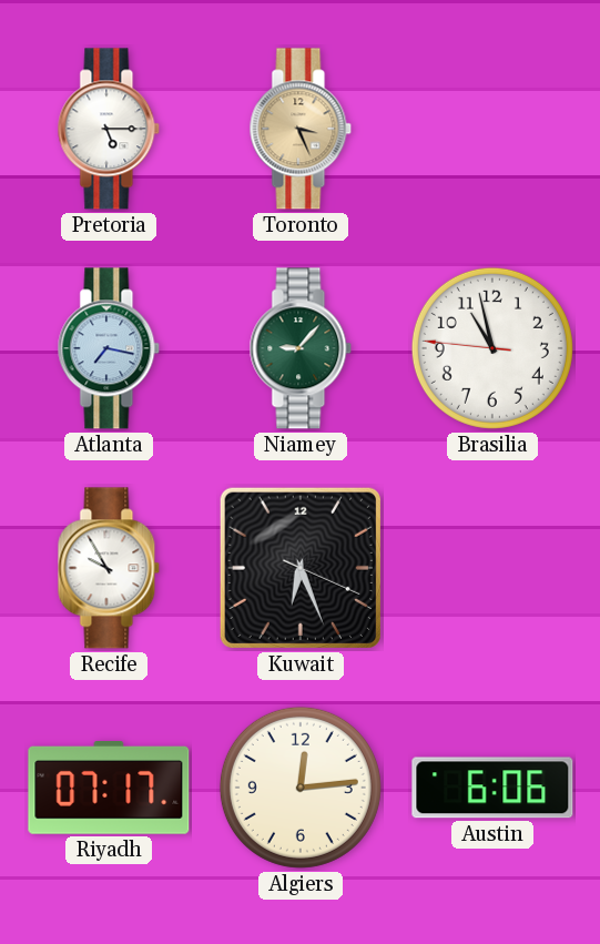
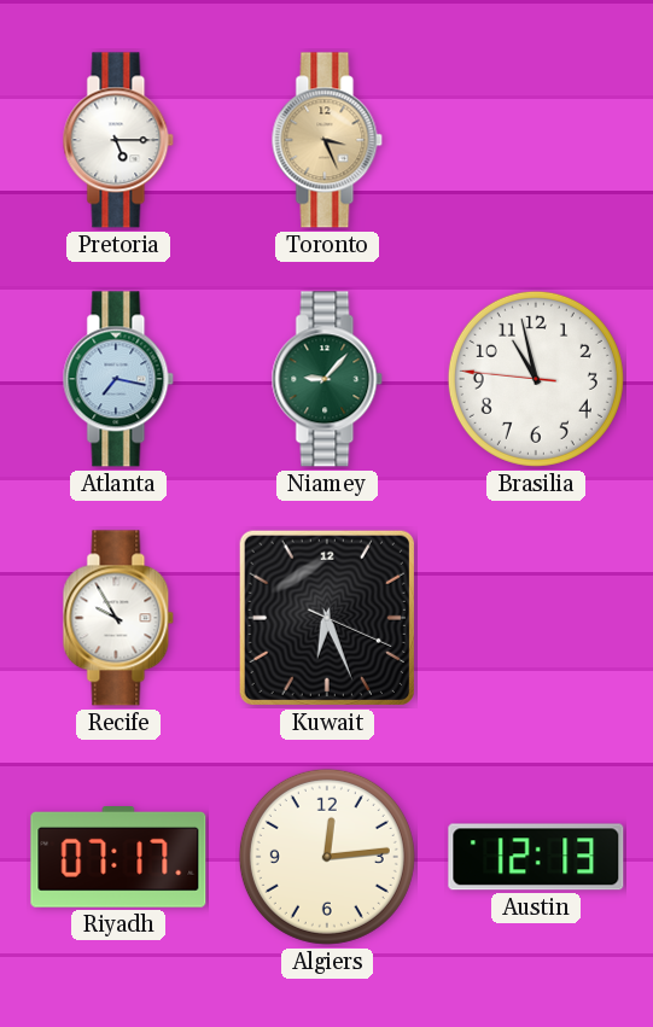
Austin: 6:06 -> 12:13
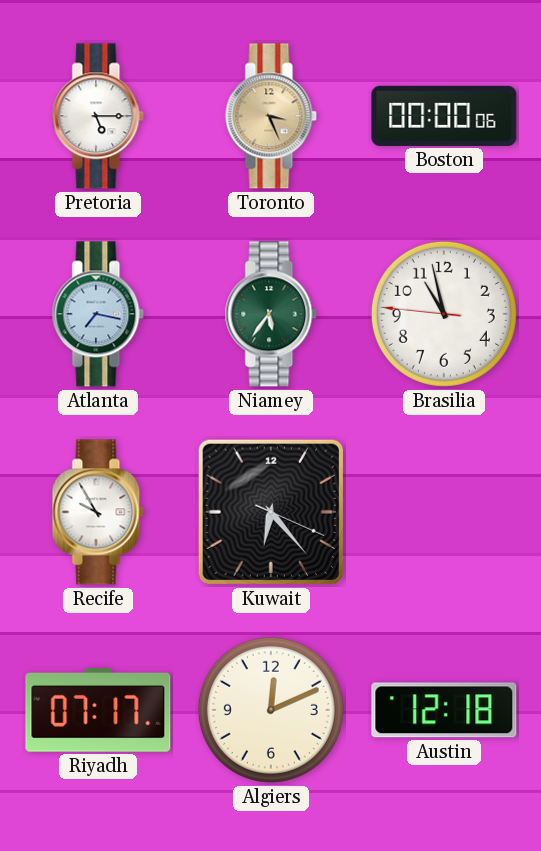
Boston: none -> 00:00
Niamey: 9:07 -> 5:36
Kuwait: 6:26 -> 6:23
Algiers: 12:14 -> 12:11
Austin: 12:13 -> 12:18
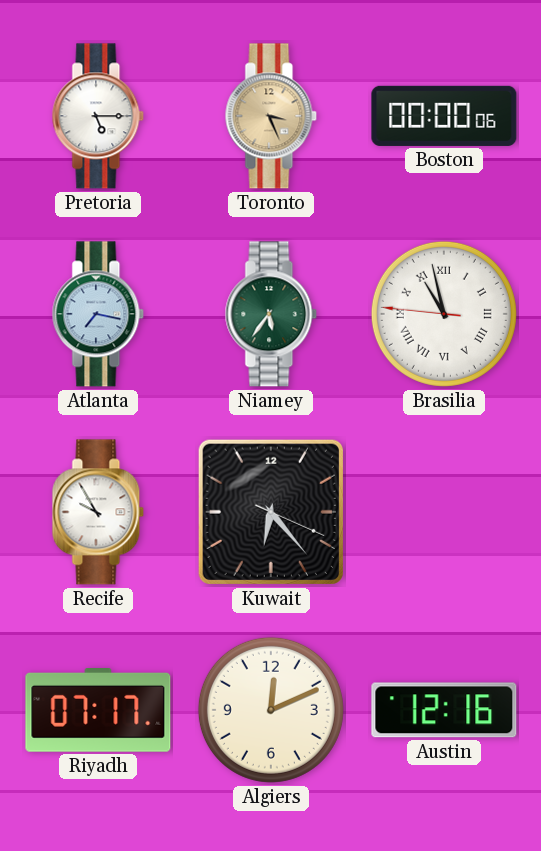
Brasilia numerals: Arabic -> Roman
Austin: 12:18 -> 12:16
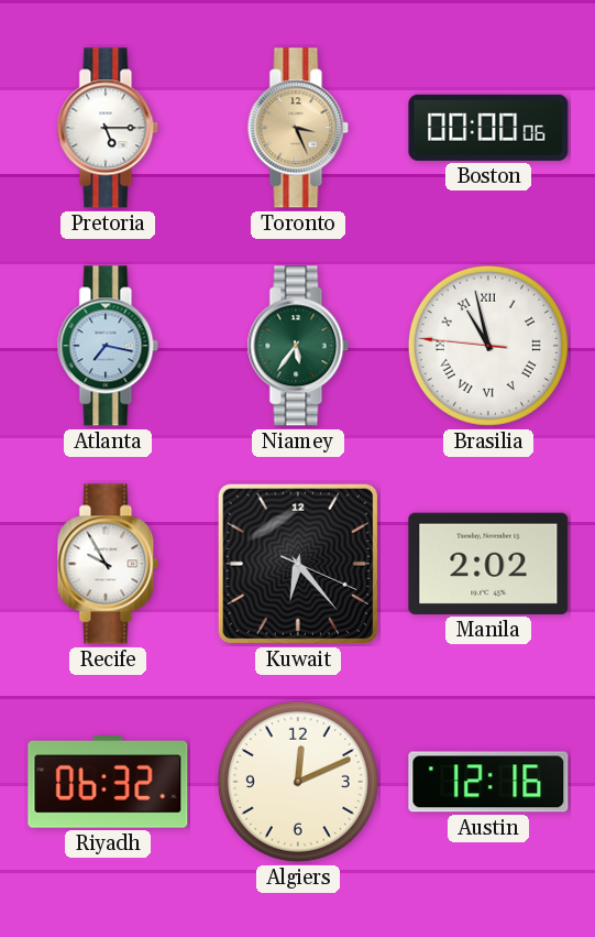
Manila: none -> 2:02
Riyadh: 07:17 -> 06:32
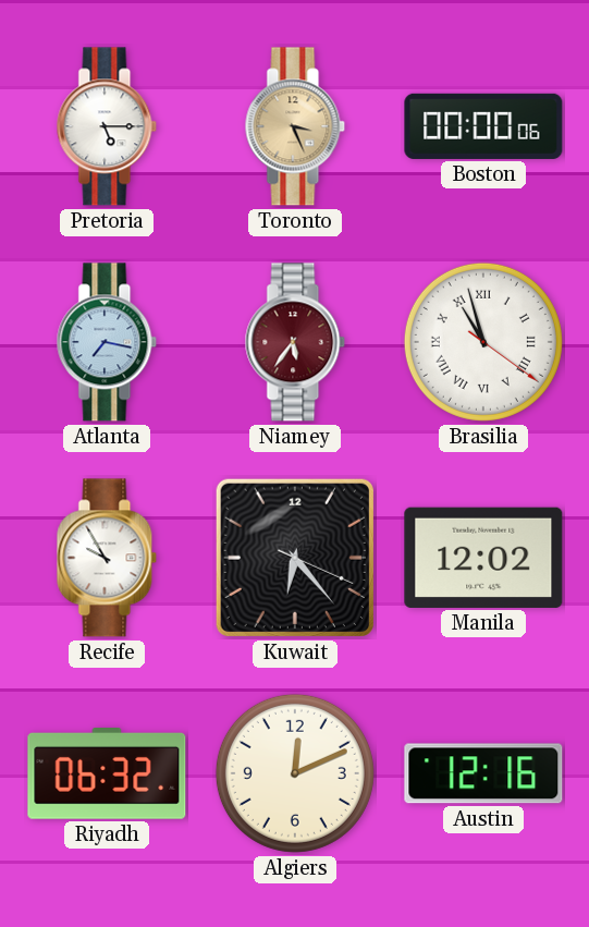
Niamey dial: green -> burgundy
Brasilia: 10:57:46 -> 10:57:21
Manila: 2:02 -> 12:02
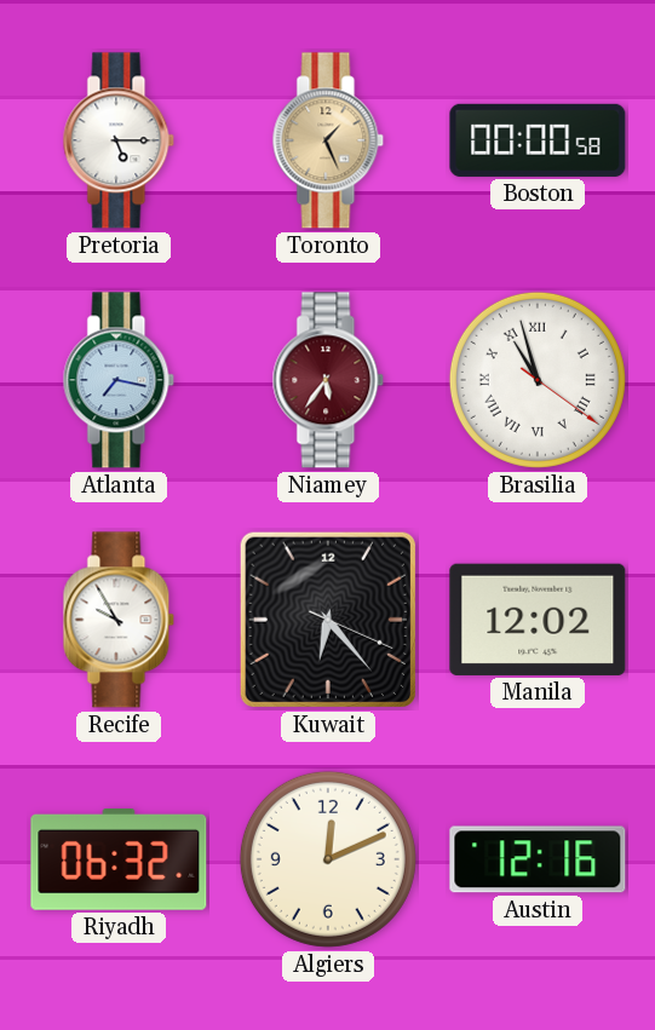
Toronto: 3:26 -> 1:26
Boston: 00:00:06 -> 00:00:58
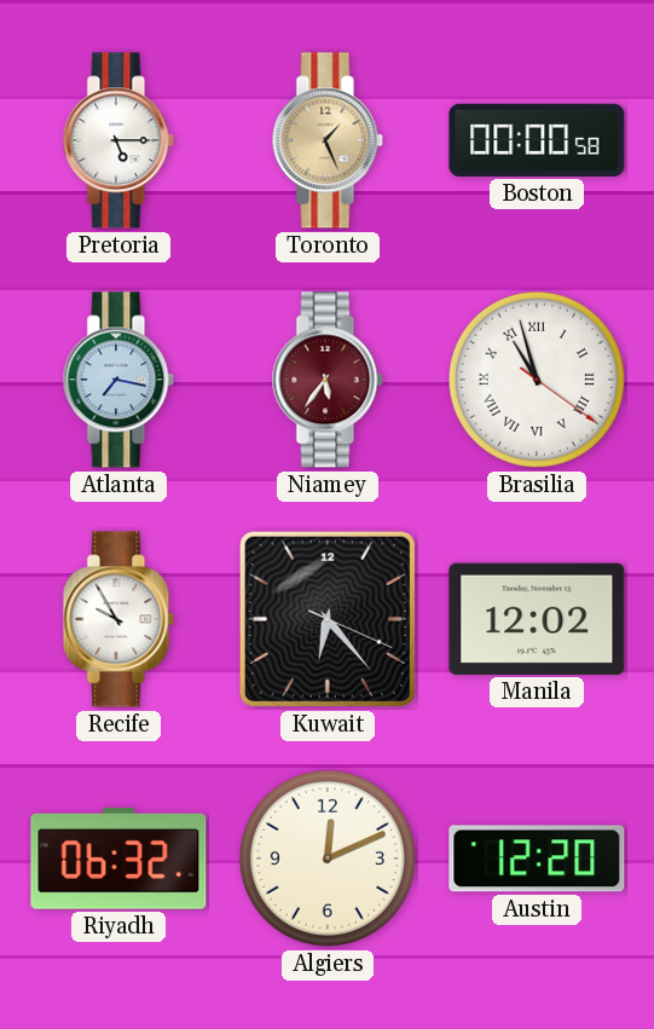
Austin: 12:16 -> 12:20
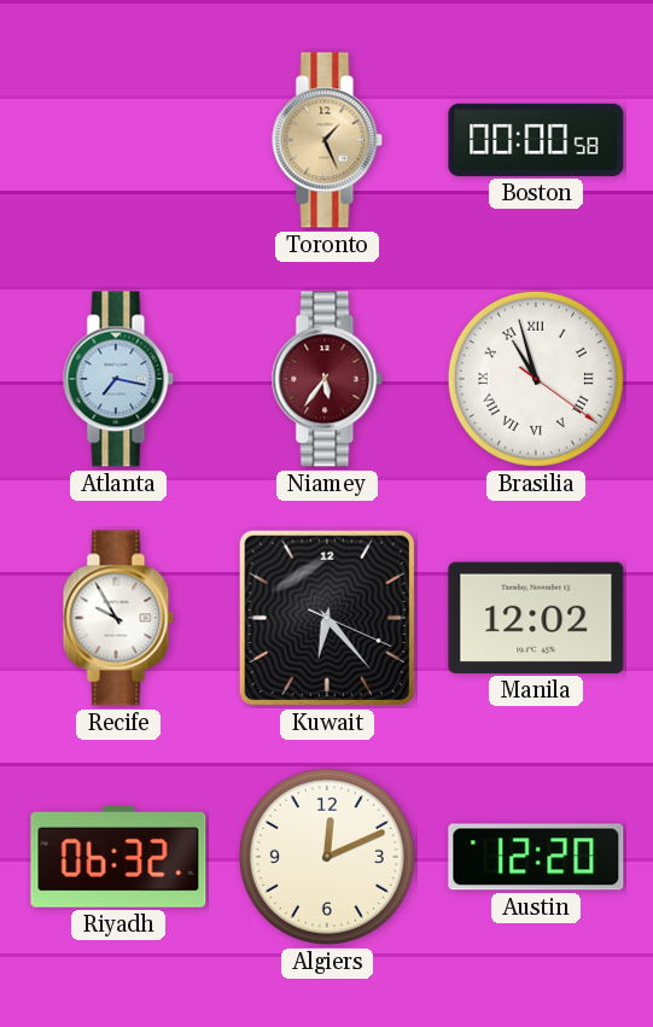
Pretoria: 5:15 -> none
